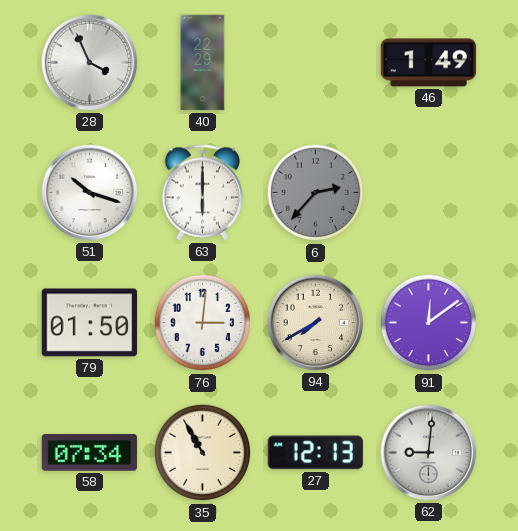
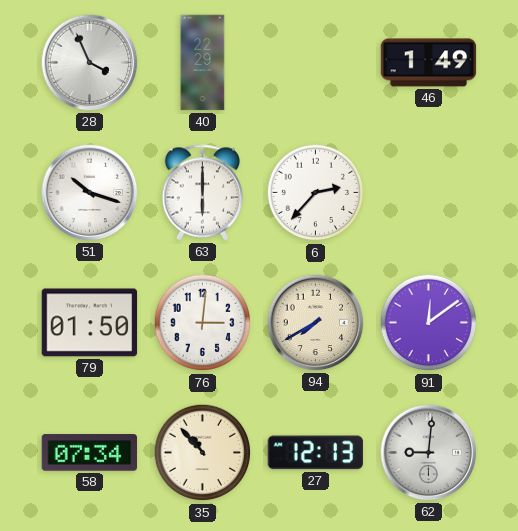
6 dial: grey -> white
35: 10:55 -> 10:53
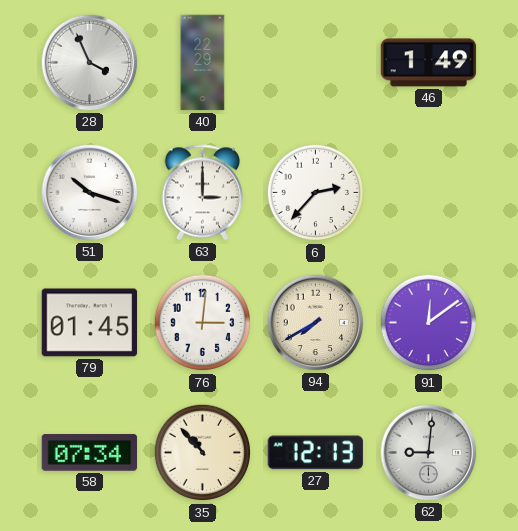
63: 6:00 -> 3:00
79: 01:50 -> 01:45
